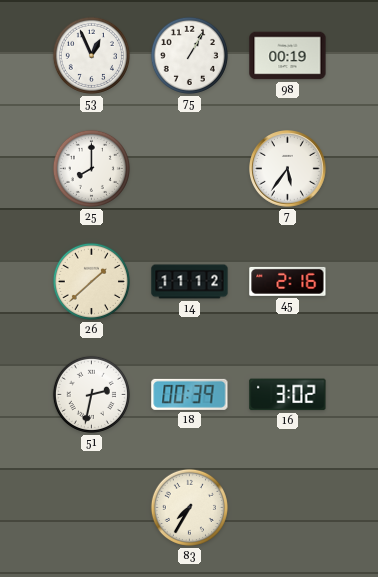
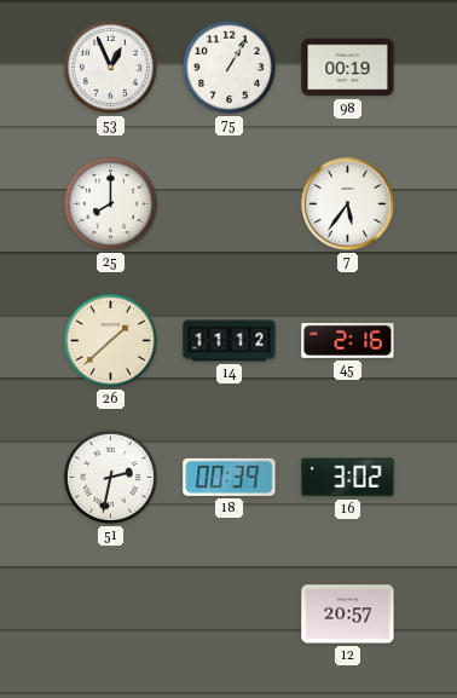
83: 7:35 -> none
12: none -> 20:57
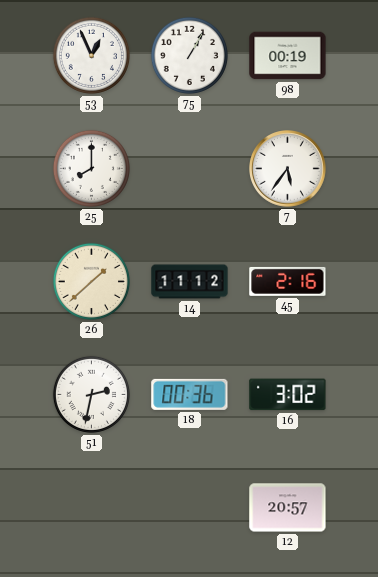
18: 00:39 -> 00:36
